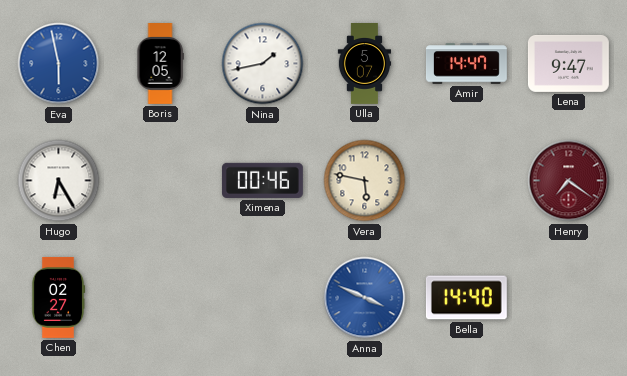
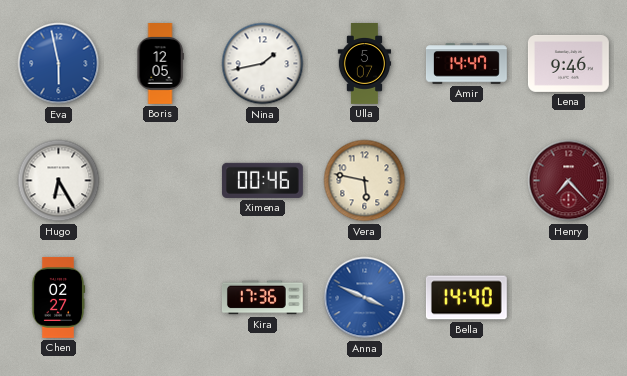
Lena: 9:47 -> 9:46
Henry: 7:21 -> 7:23
Kira: none -> 17:36
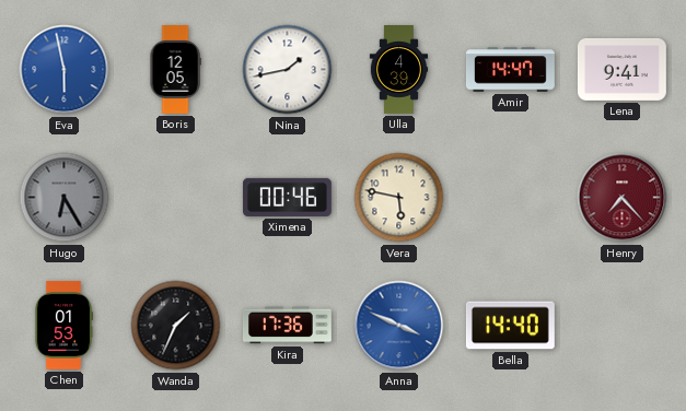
Ulla: 5:07 -> 4:39
Lena: 9:46 -> 9:41
Hugo dial: white -> grey
Chen: 02:27 -> 01:53
Wanda: none -> 1:34
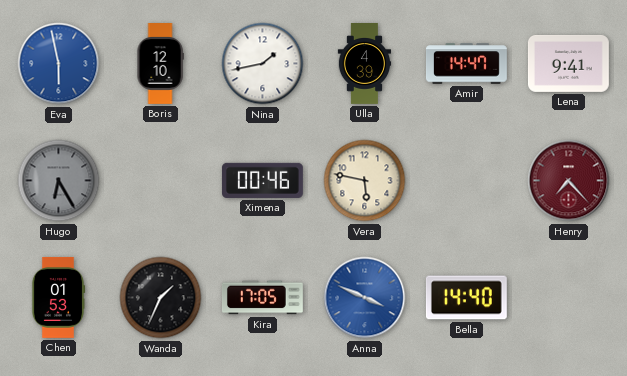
Boris: 12:05 -> 12:10
Kira: 17:36 -> 17:05
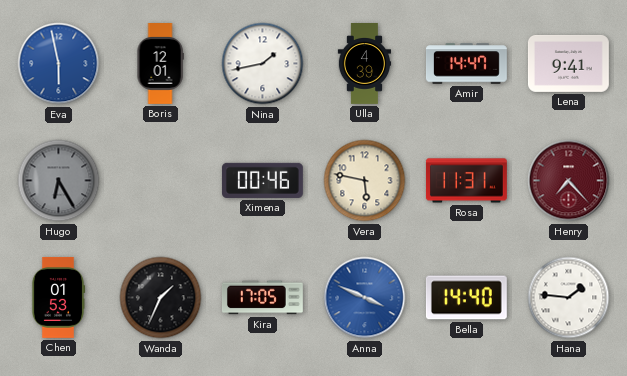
Boris: 12:10 -> 12:01
Rosa: none -> 11:31
Hana: none -> 1:46
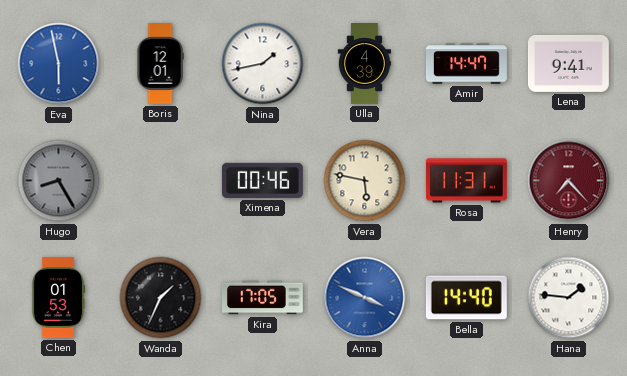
Hugo: 6:25 -> 8:25
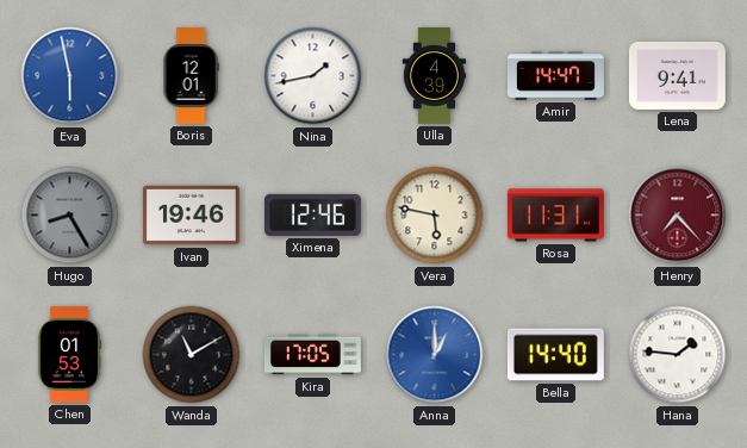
Ivan: none -> 19:46
Ximena: 00:46 -> 12:46
Wanda: 1:34 -> 11:10
Anna: 3:49 -> 1:00
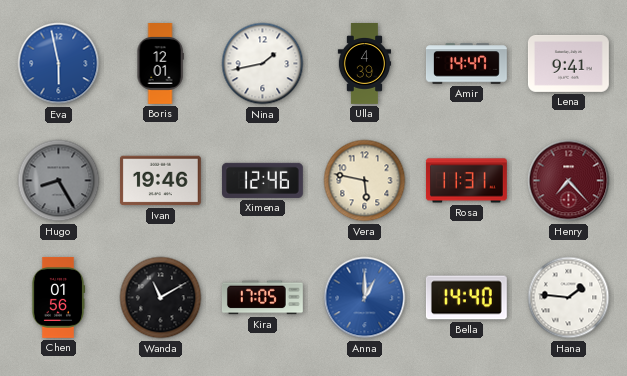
Chen: 01:53 -> 01:56
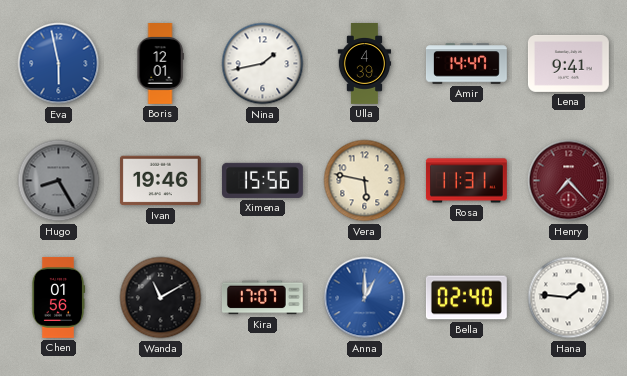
Ximena: 12:46 -> 15:56
Kira: 17:05 -> 17:07
Bella: 14:40 -> 02:40
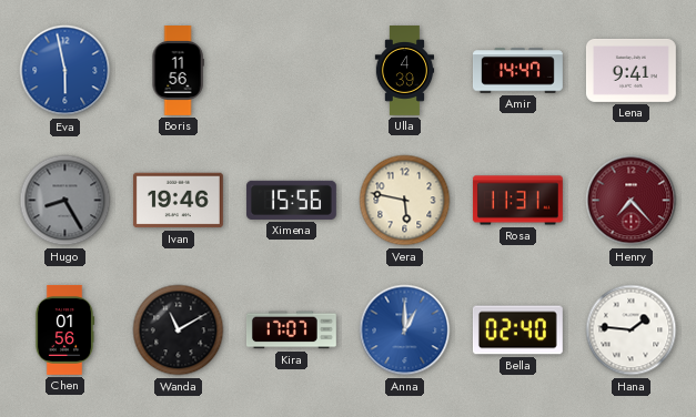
Boris: 12:01 -> 11:56
Nina: 1:43 -> none
